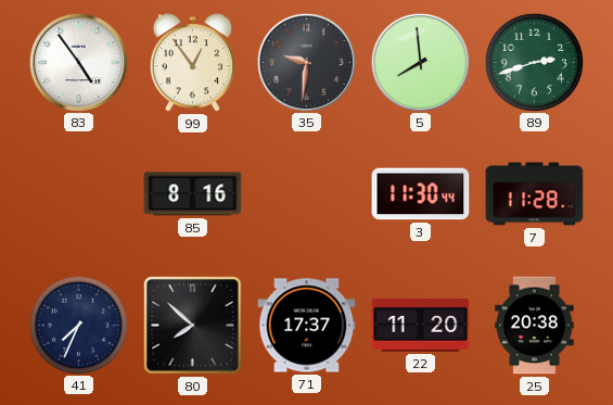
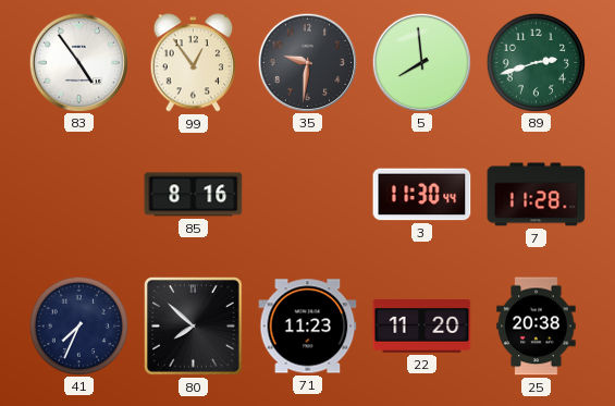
71: 17:37 -> 11:23
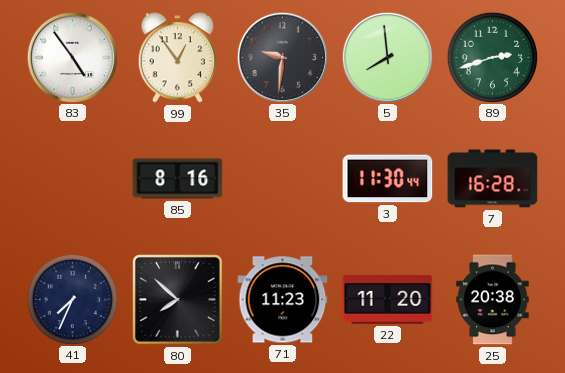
7: 11:28 -> 16:28
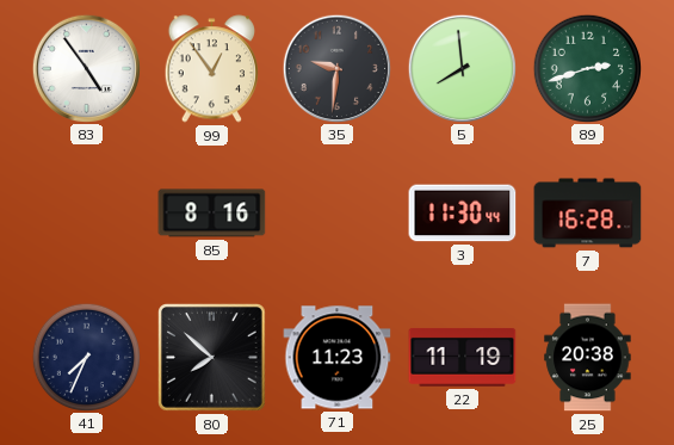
22: 11:20 -> 11:19
